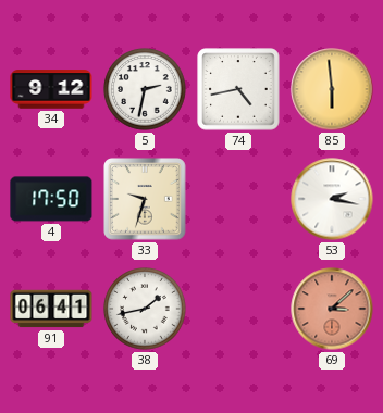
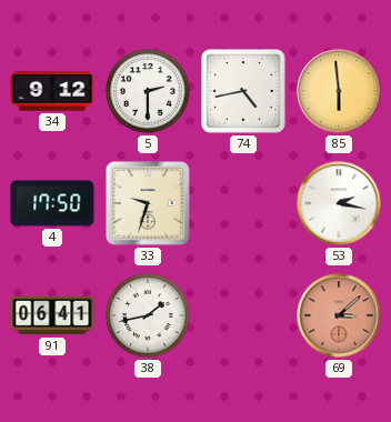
5: 2:32 -> 2:30
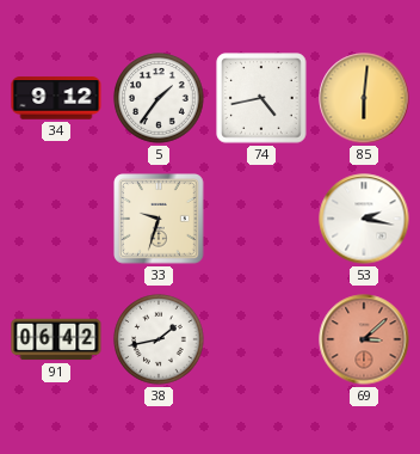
5: 2:30 -> 1:36
85: 5:59 -> 6:01
4: 17:50 -> none
91: 06:41 -> 06:42
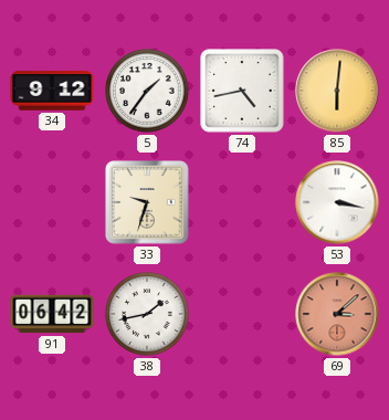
53: 2:17 -> 3:17
